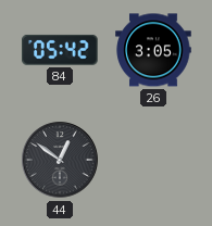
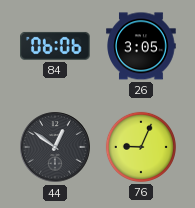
84: 05:42 -> 06:06
76: none -> 9:04
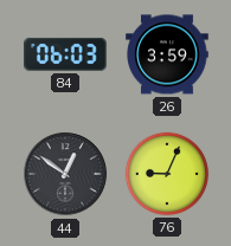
84: 06:06 -> 06:03
26: 3:05 -> 3:59
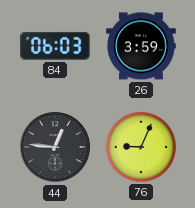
44: 12:51 -> 12:46
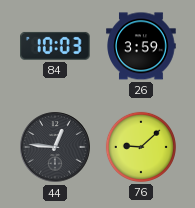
84: 06:03 -> 10:03
76: 9:04 -> 9:08
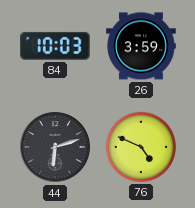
44: 12:46 -> 6:12
76: 9:08 -> 4:49
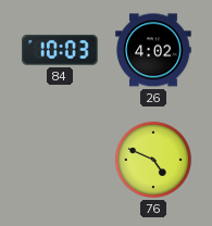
26: 3:59 -> 4:02
44: 6:12 -> none
